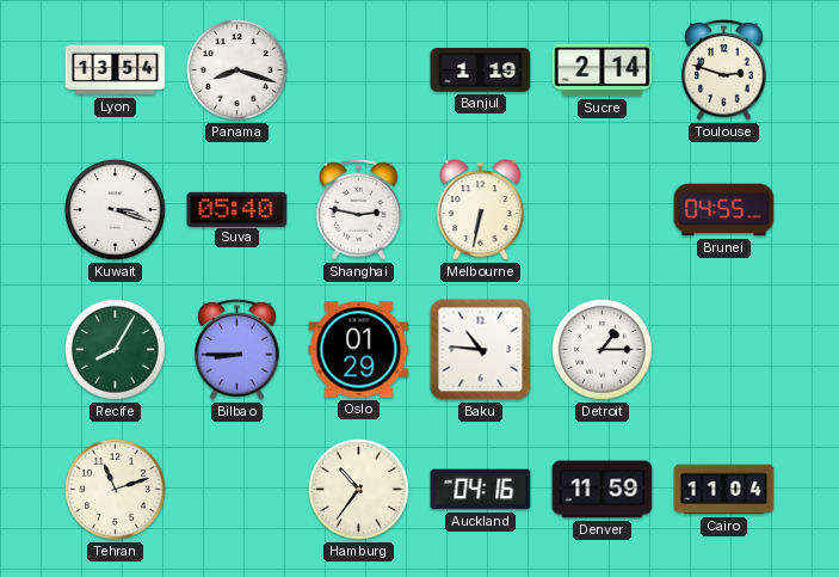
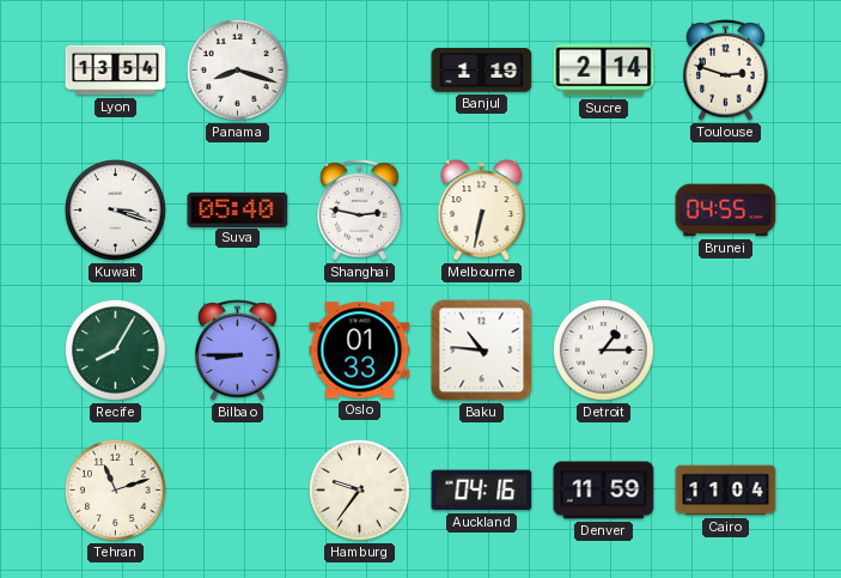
Oslo: 01:29 -> 01:33
Hamburg: 10:36 -> 9:36
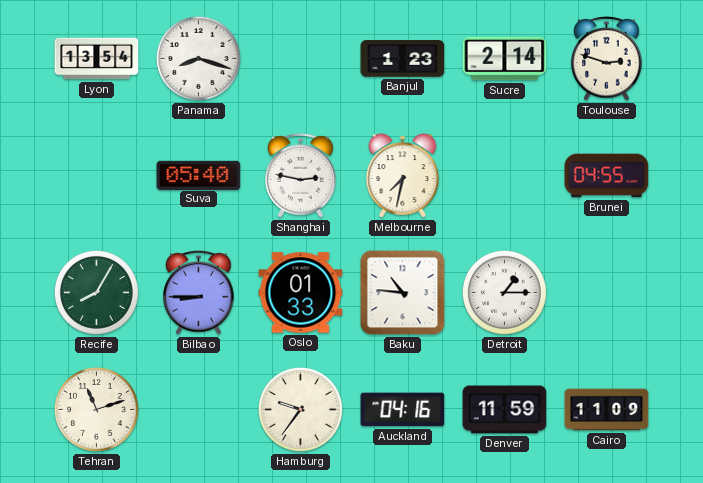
Banjul: 1:19 -> 1:23
Kuwait: 3:18 -> none
Melbourne: 6:32 -> 7:32
Cairo: 11:04 -> 11:09
